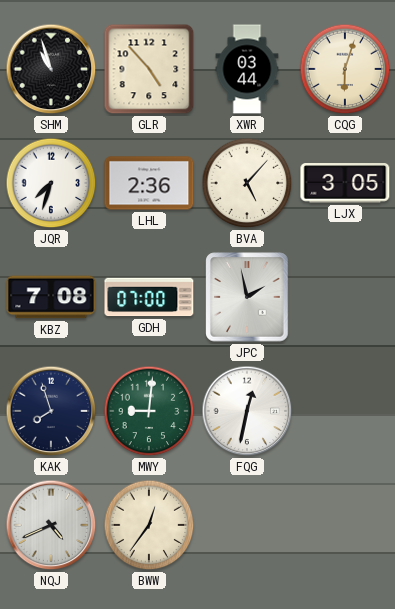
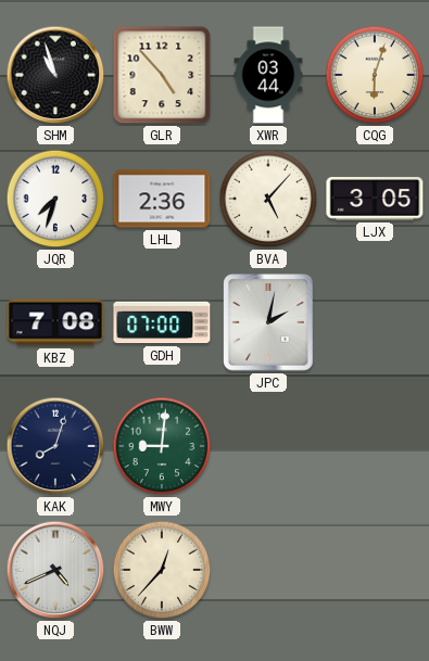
JPC: 1:58 -> 2:02
KAK: 7:57 -> 8:03
FQG: 12:32 -> none
BWW: 12:36 -> 12:37
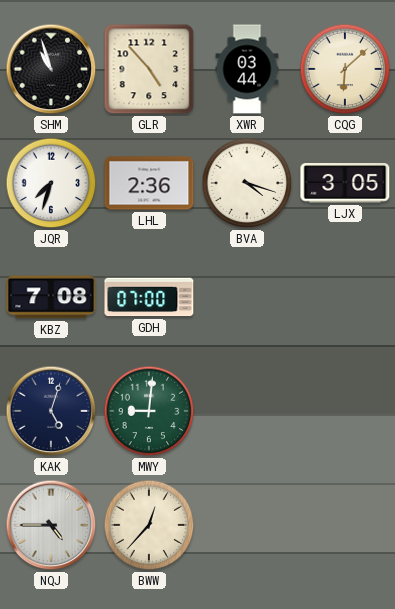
CQG: 6:03 -> 6:08
BVA: 5:07 -> 4:18
JPC: 2:02 -> none
KAK: 8:03 -> 5:03
NQJ: 4:41 -> 4:45
